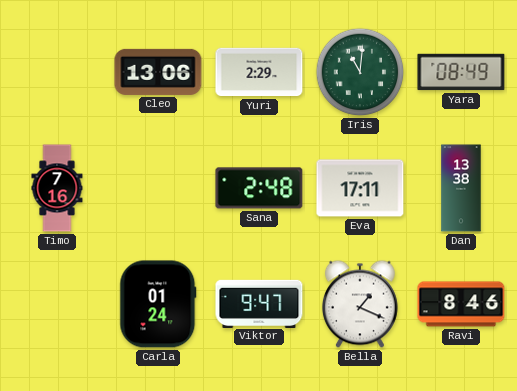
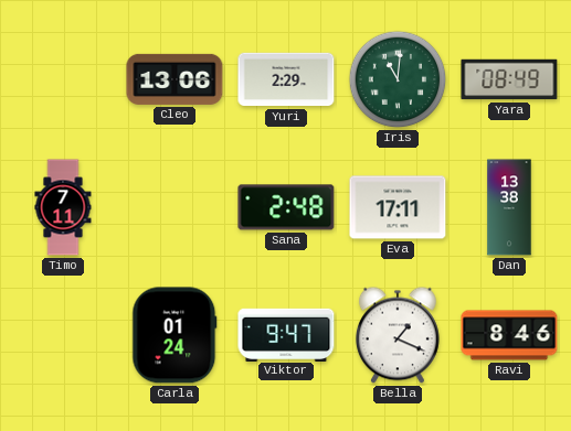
Timo: 7:16 -> 7:11
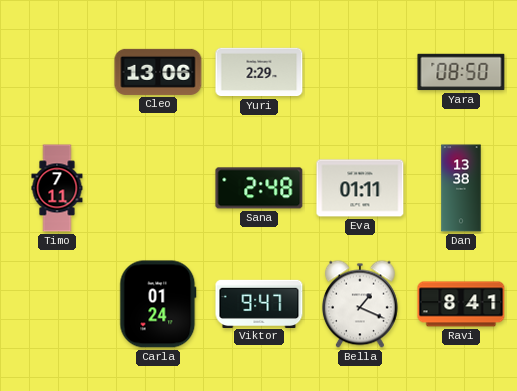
Iris: 11:01 -> none
Yara: 08:49 -> 08:50
Eva: 17:11 -> 01:11
Ravi: 8:46 -> 8:41
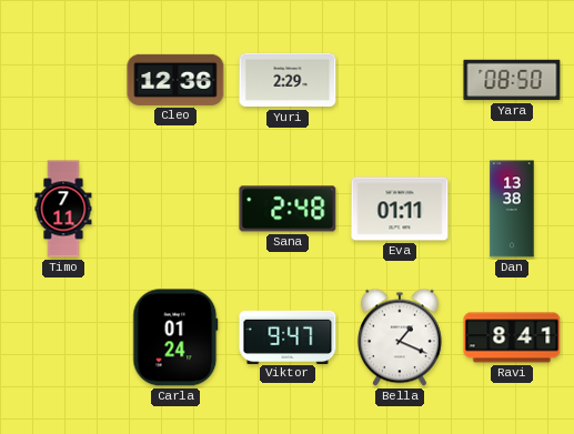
Cleo: 13:06 -> 12:36
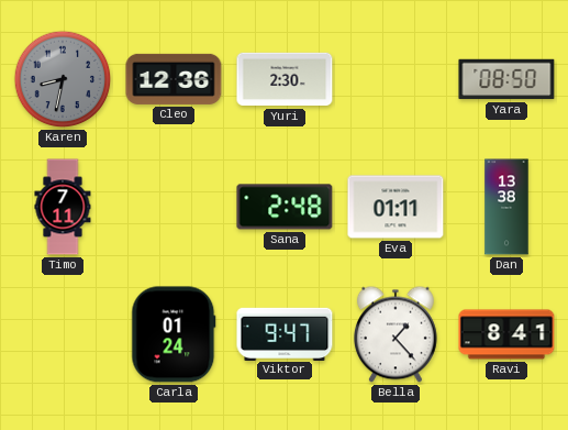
Karen: none -> 8:32
Yuri: 2:29 -> 2:30
Bella: 1:19 -> 1:23
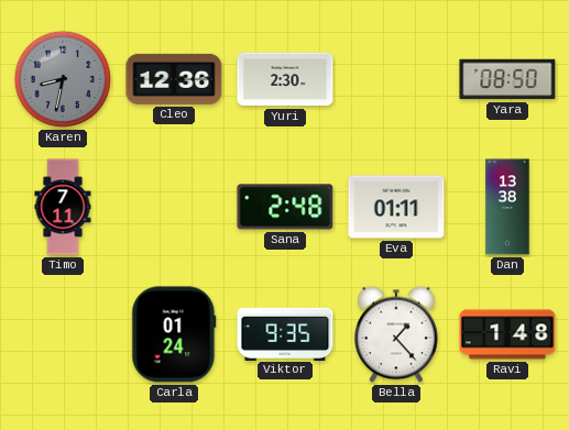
Viktor: 9:47 -> 9:35
Ravi: 8:41 -> 1:48
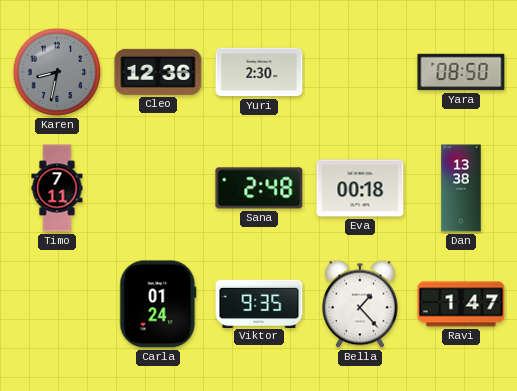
Eva: 01:11 -> 00:18
Ravi: 1:48 -> 1:47
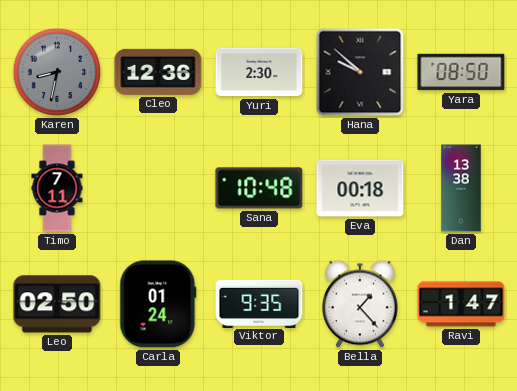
Hana: none -> 9:52
Sana: 2:48 -> 10:48
Leo: none -> 02:50
